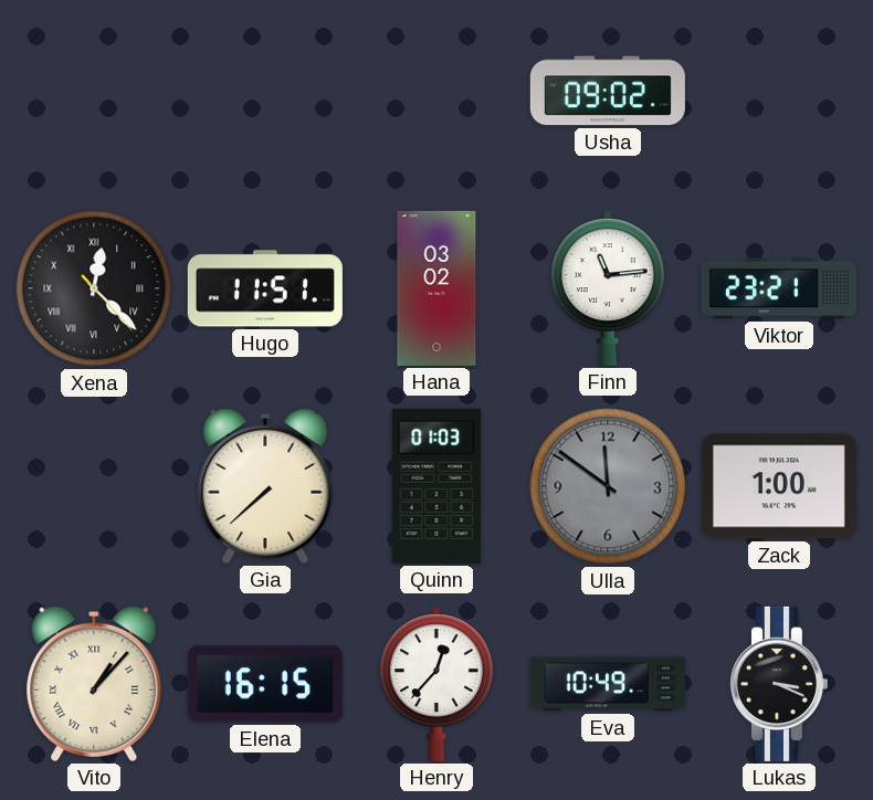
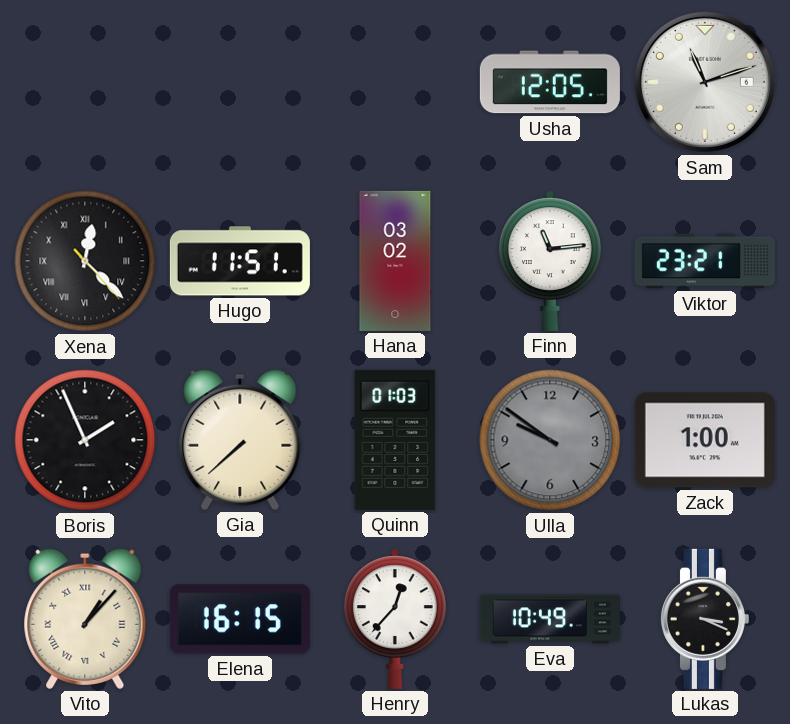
Usha: 09:02 -> 12:05
Sam: none -> 11:12
Boris: none -> 1:56
Ulla: 11:51 -> 9:51
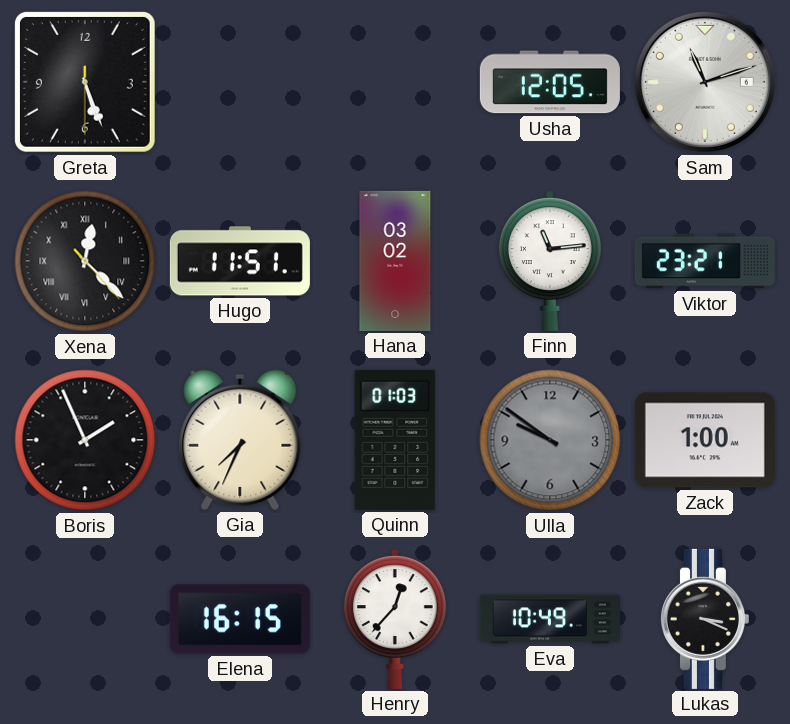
Greta: none -> 5:26
Gia: 7:38 -> 7:34
Vito: 1:07 -> none
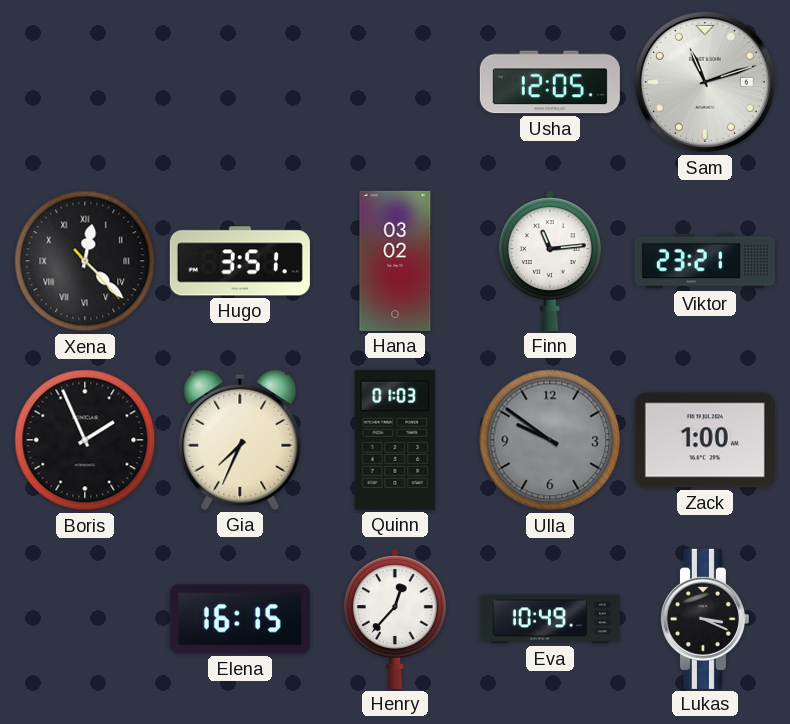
Greta: 5:26 -> none
Hugo: 11:51 -> 3:51
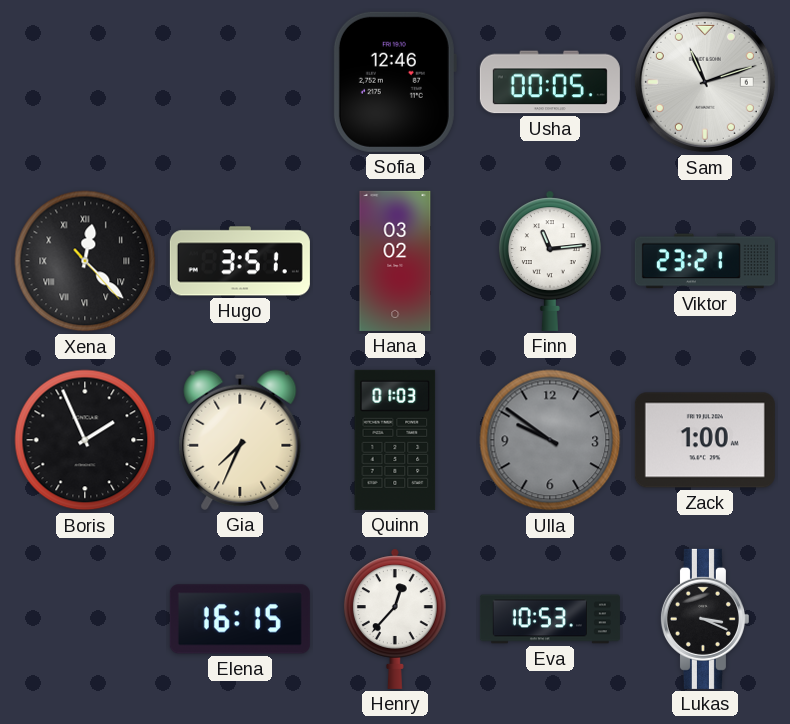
Sofia: none -> 12:46
Usha: 12:05 -> 00:05
Eva: 10:49 -> 10:53
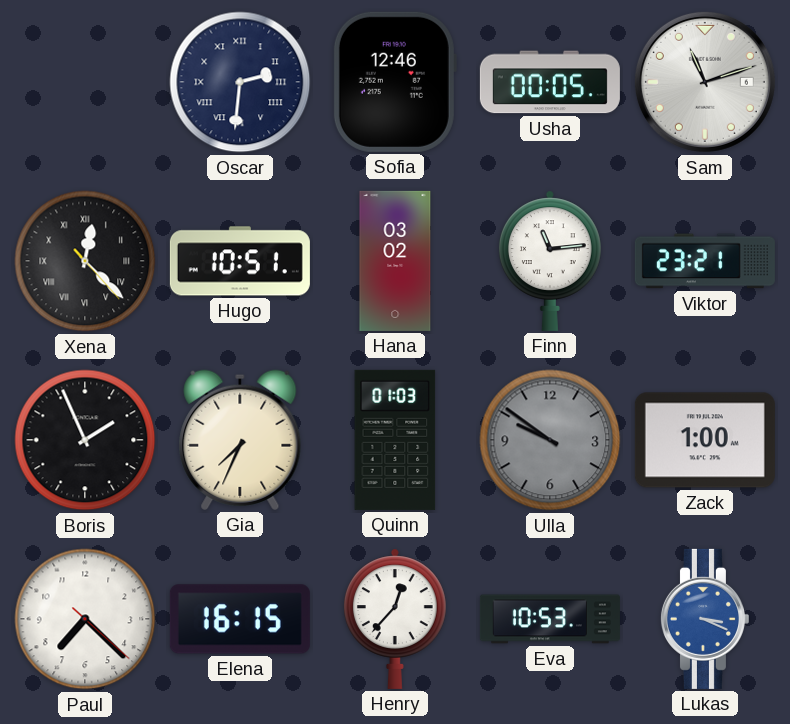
Oscar: none -> 2:31
Hugo: 3:51 -> 10:51
Paul: none -> 7:22
Lukas dial: black -> blue
